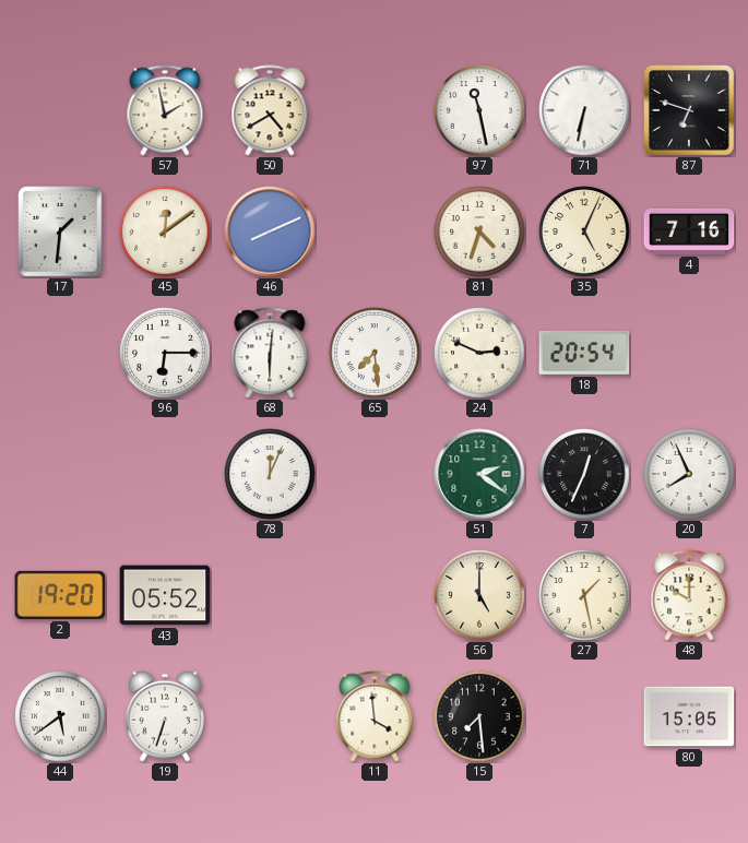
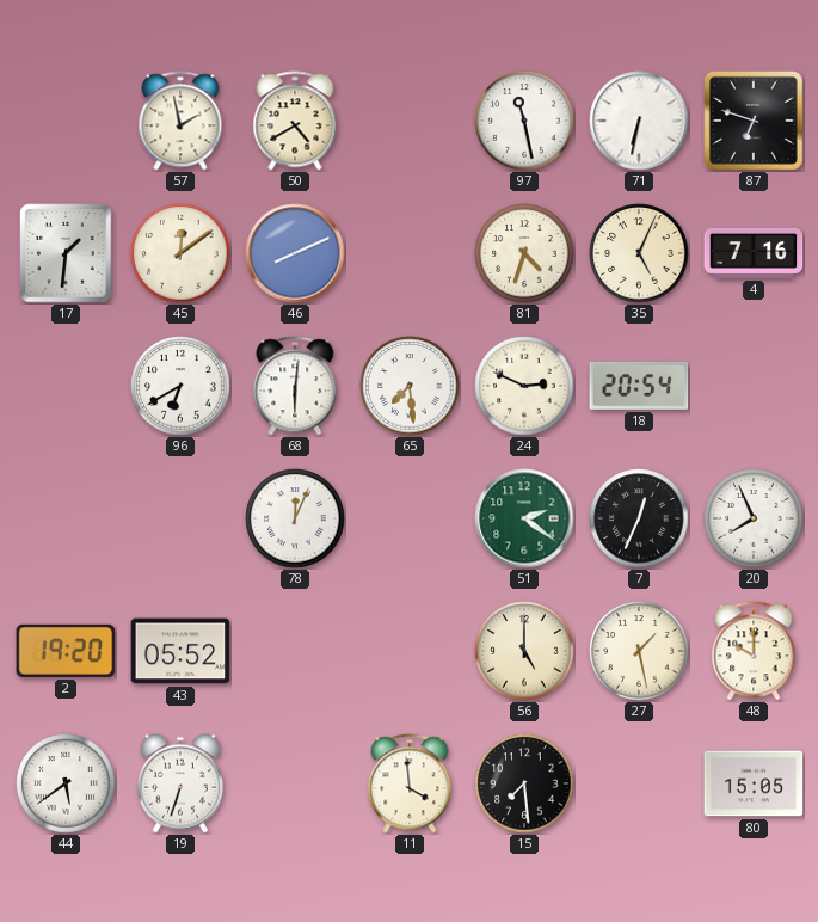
96: 6:15 -> 6:40
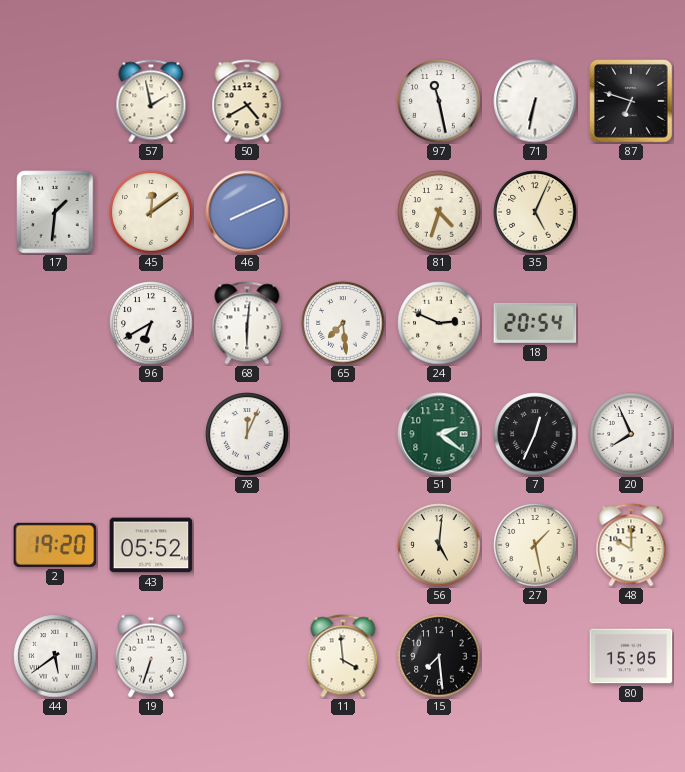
4: 7:16 -> none
56: 5:00 -> 5:01
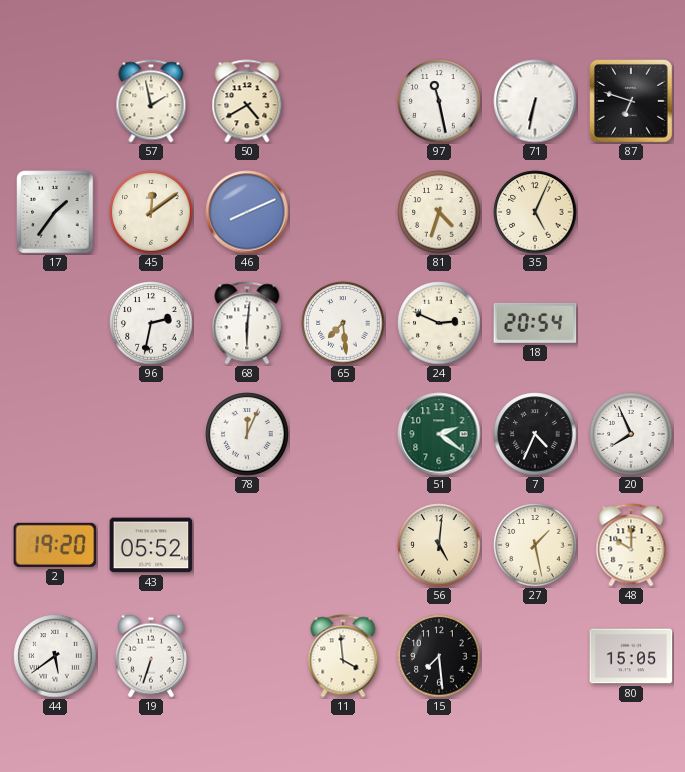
17: 1:31 -> 1:36
96: 6:40 -> 2:32
7: 12:34 -> 4:34
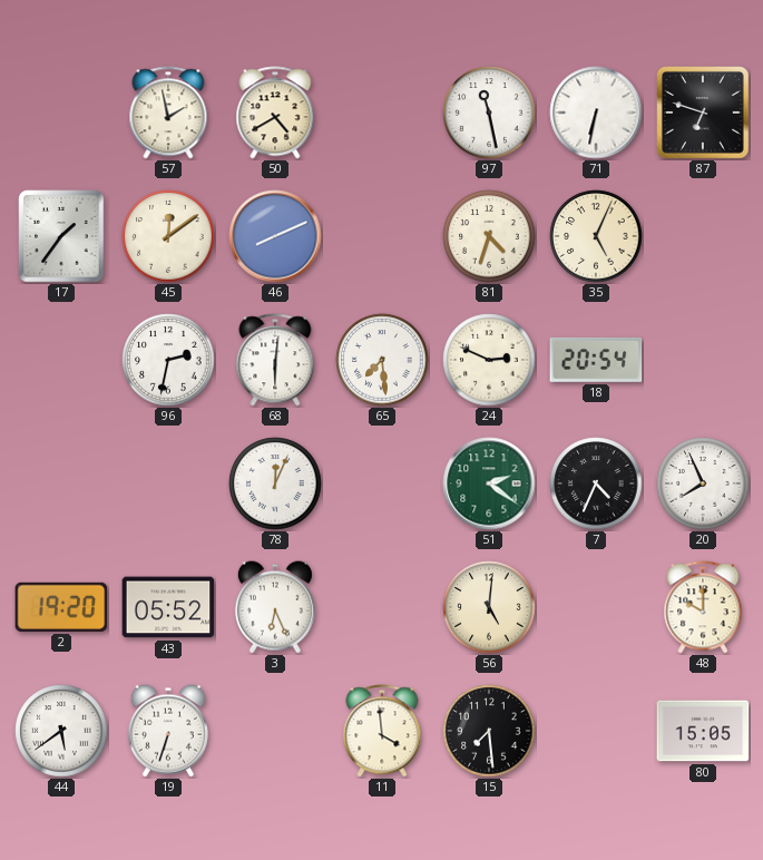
3: none -> 6:26
27: 1:28 -> none
